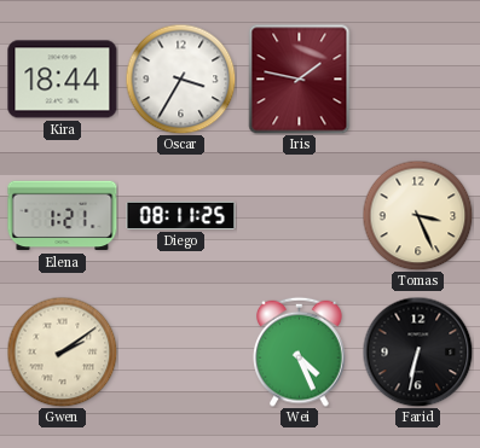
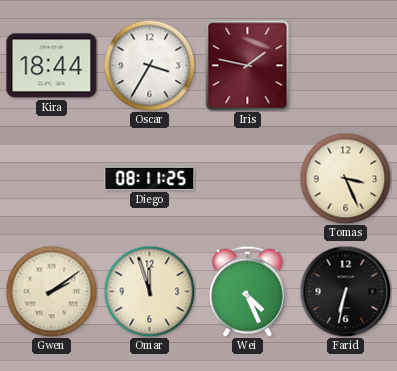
Elena: 1:21 -> none
Omar: none -> 11:57
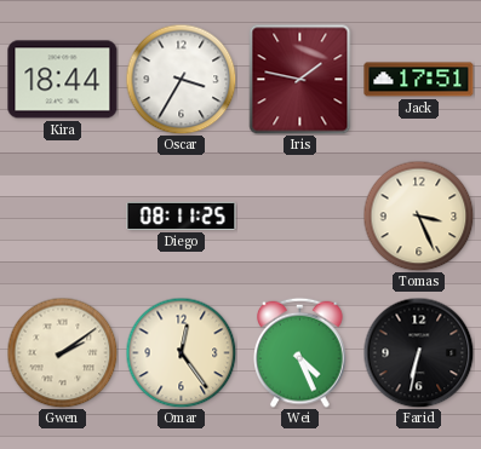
Jack: none -> 17:51
Omar: 11:57 -> 12:24
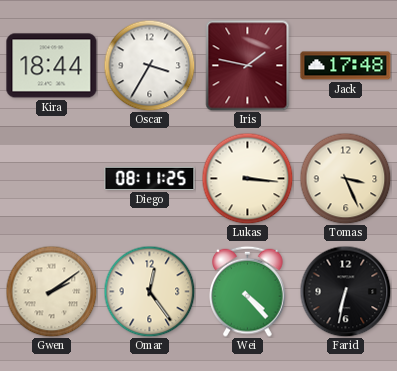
Jack: 17:51 -> 17:48
Lukas: none -> 3:16
Wei: 4:26 -> 4:23
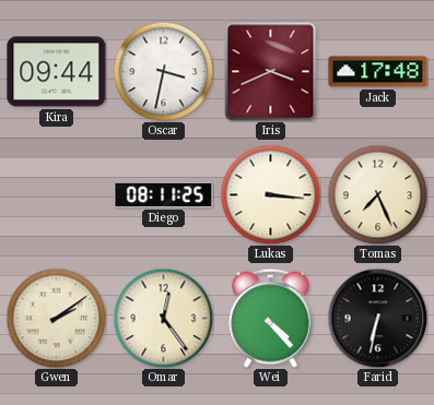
Kira: 18:44 -> 09:44
Oscar: 3:35 -> 3:32
Iris: 1:47 -> 3:41
Tomas: 3:26 -> 7:26
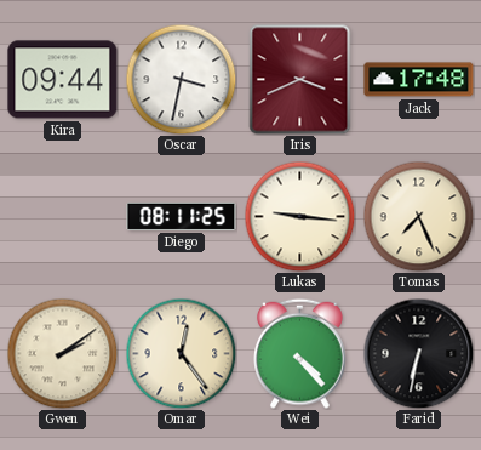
Lukas: 3:16 -> 9:16
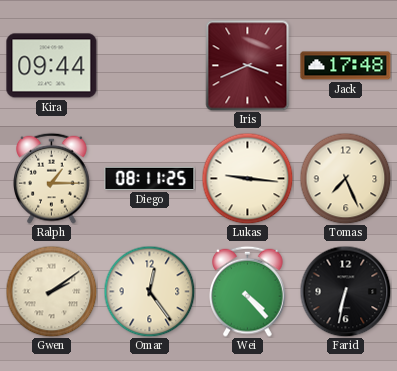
Oscar: 3:32 -> none
Ralph: none -> 1:15
